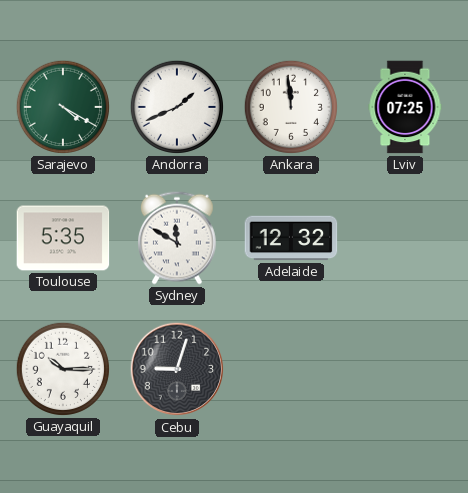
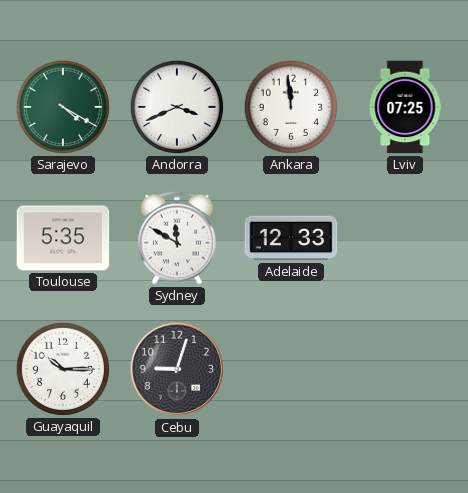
Andorra: 1:41 -> 3:41
Adelaide: 12:32 -> 12:33
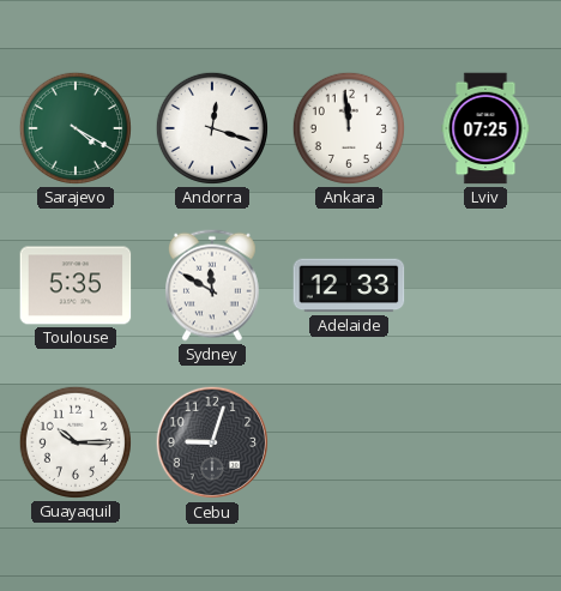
Andorra: 3:41 -> 12:18
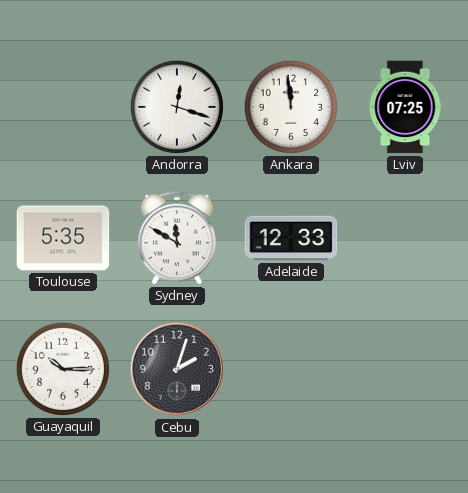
Sarajevo: 4:20 -> none
Cebu: 9:03 -> 2:03
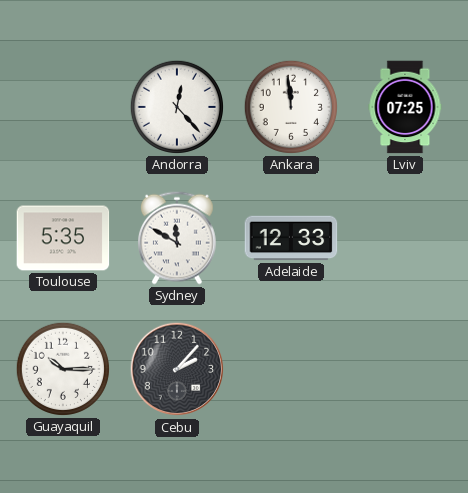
Andorra: 12:18 -> 12:23
Cebu: 2:03 -> 2:07
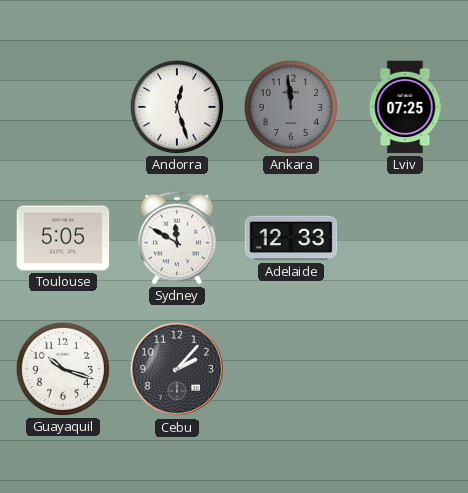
Andorra: 12:23 -> 12:27
Ankara dial: white -> grey
Toulouse: 5:35 -> 5:05
Guayaquil: 10:15 -> 10:18
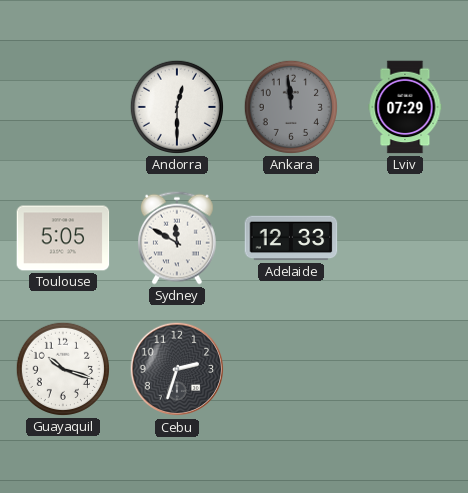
Andorra: 12:27 -> 12:30
Lviv: 07:25 -> 07:29
Cebu: 2:07 -> 2:33
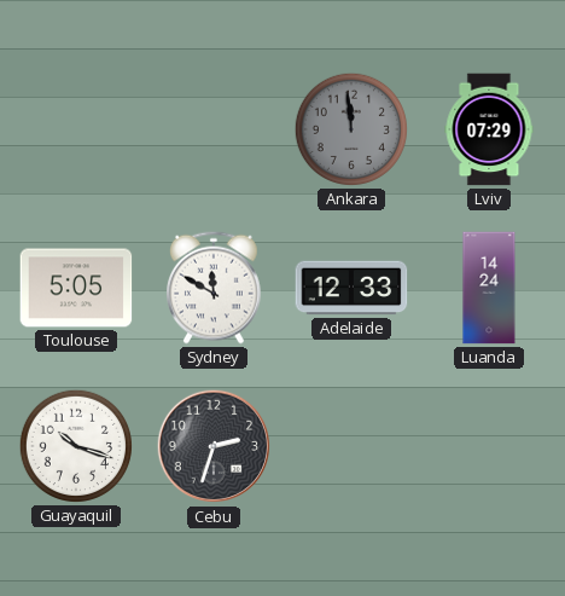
Andorra: 12:30 -> none
Luanda: none -> 14:24
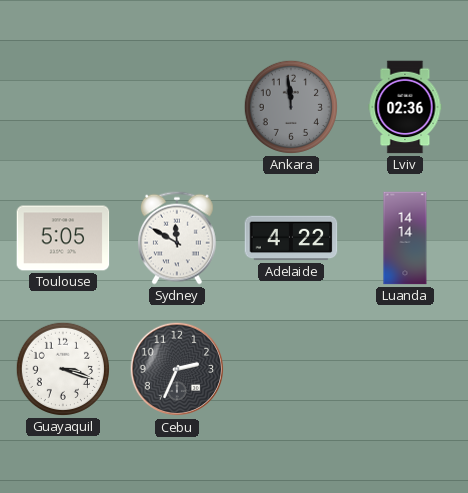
Lviv: 07:29 -> 02:36
Adelaide: 12:33 -> 4:22
Luanda: 14:24 -> 14:14
Guayaquil: 10:18 -> 3:18
Cebu: 2:33 -> 2:34
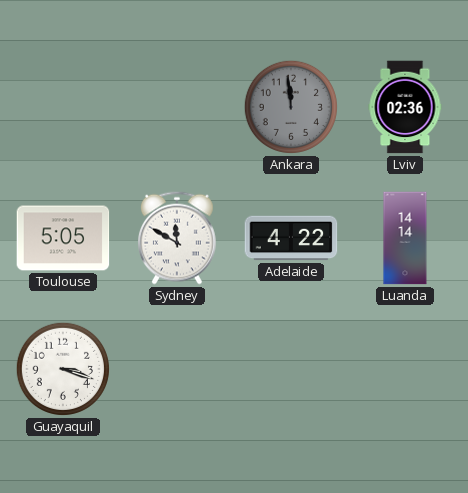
Cebu: 2:34 -> none
